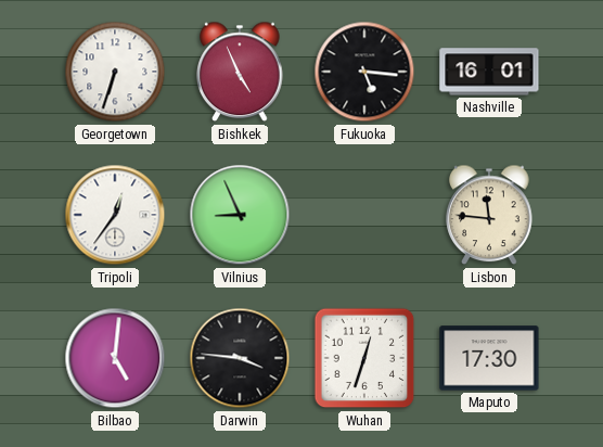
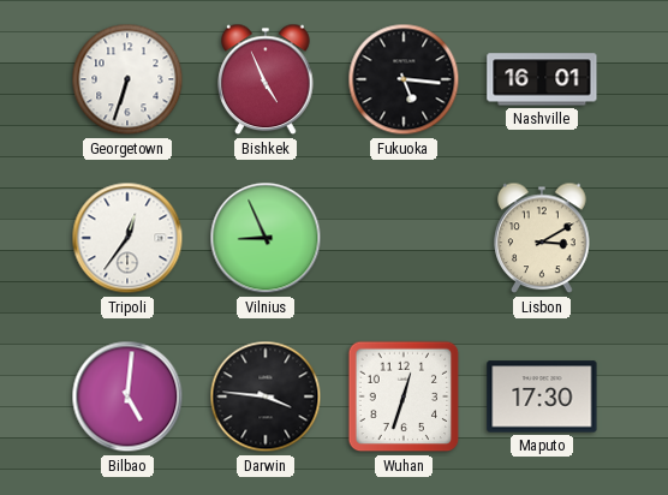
Lisbon: 11:46 -> 3:10
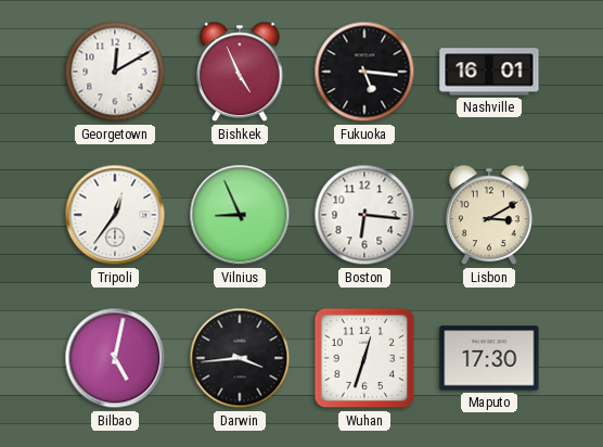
Georgetown: 6:33 -> 12:10
Boston: none -> 6:16
Bilbao: 5:01 -> 5:02
Darwin: 3:46 -> 3:44
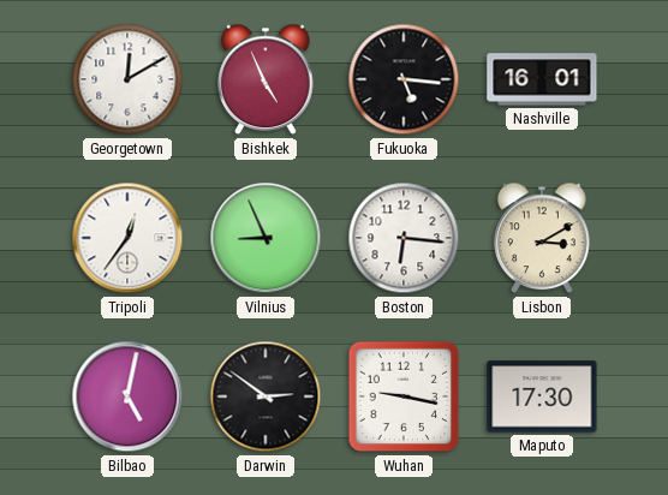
Darwin: 3:44 -> 2:51
Wuhan: 12:33 -> 9:17
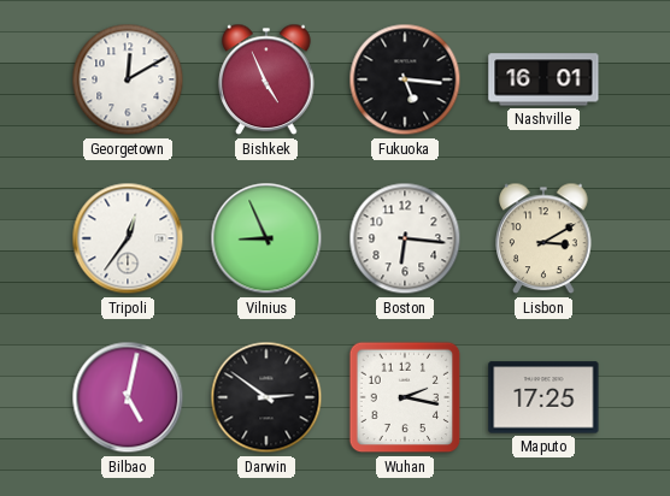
Wuhan: 9:17 -> 2:17
Maputo: 17:30 -> 17:25
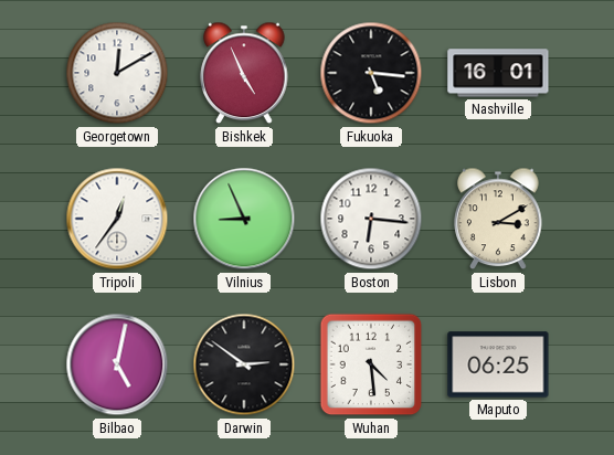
Wuhan: 2:17 -> 4:29
Maputo: 17:25 -> 06:25
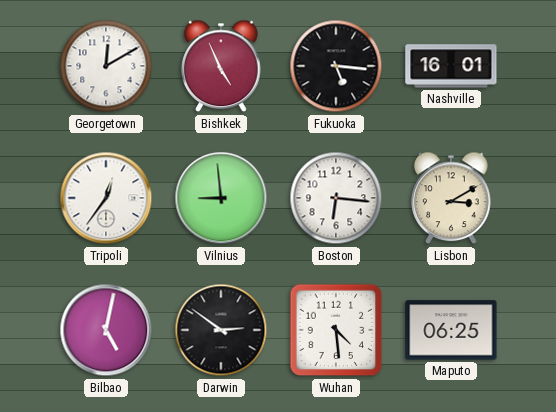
Vilnius: 8:56 -> 8:59
